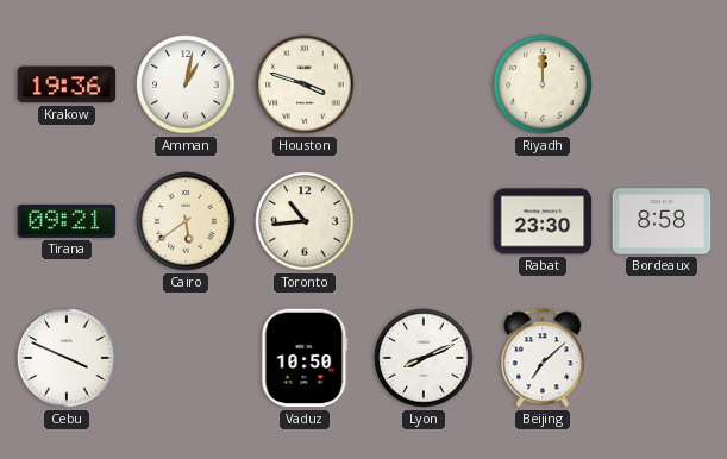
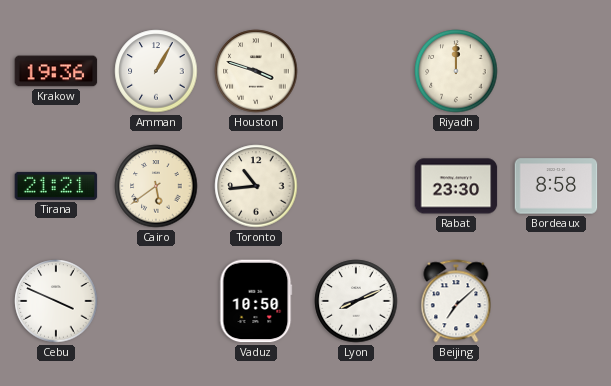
Amman: 1:02 -> 1:05
Tirana: 09:21 -> 21:21
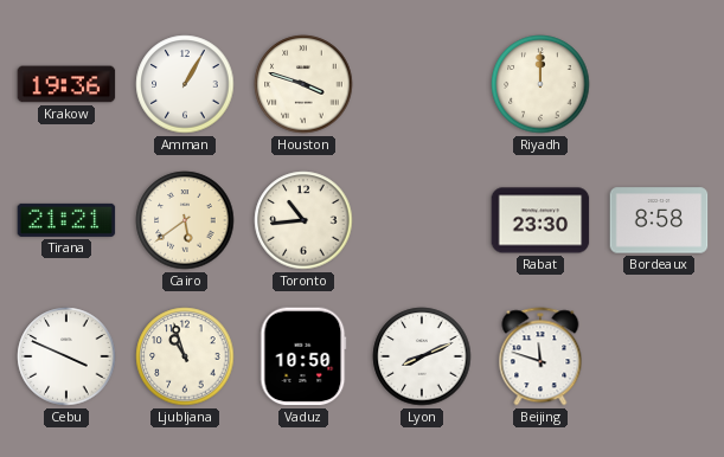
Ljubljana: none -> 10:57
Beijing: 7:08 -> 11:48
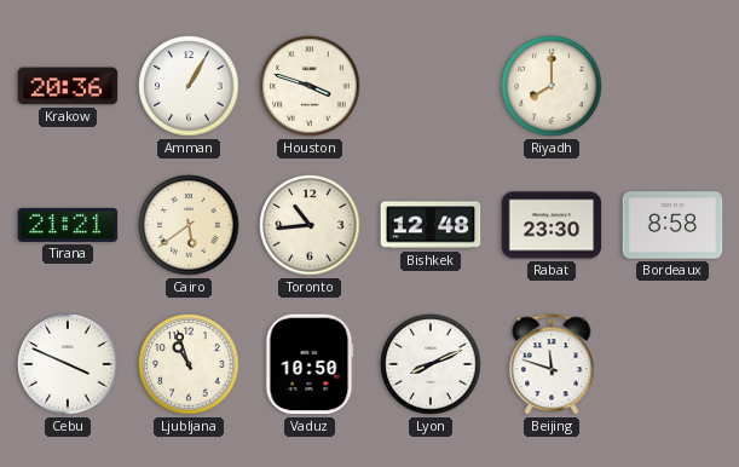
Krakow: 19:36 -> 20:36
Riyadh: 12:00 -> 8:00
Bishkek: none -> 12:48
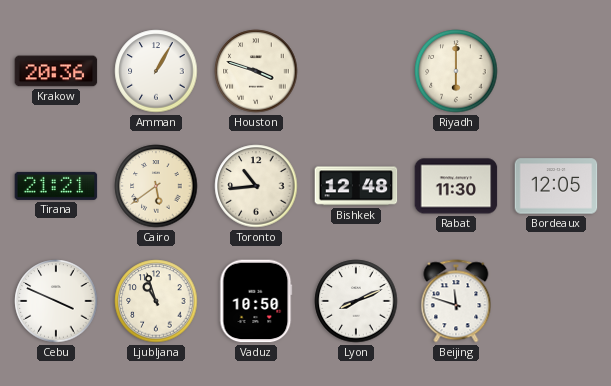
Riyadh: 8:00 -> 6:00
Rabat: 23:30 -> 11:30
Bordeaux: 8:58 -> 12:05
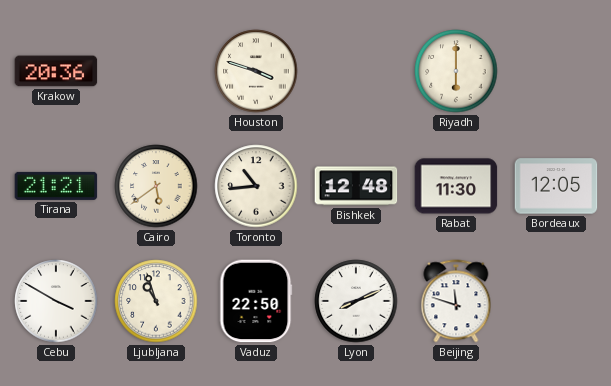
Amman: 1:05 -> none
Cebu: 3:49 -> 3:50
Vaduz: 10:50 -> 22:50
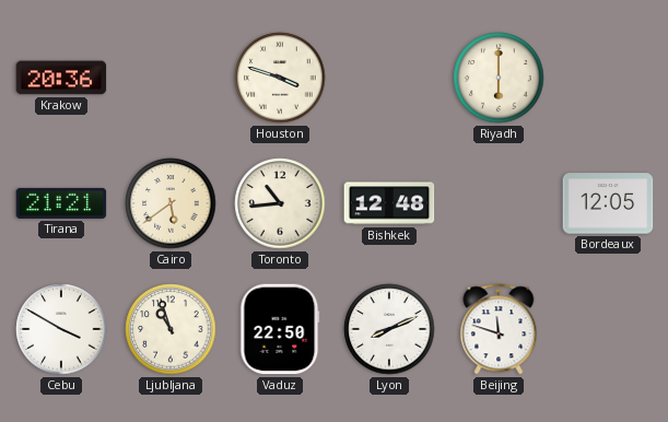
Rabat: 11:30 -> none
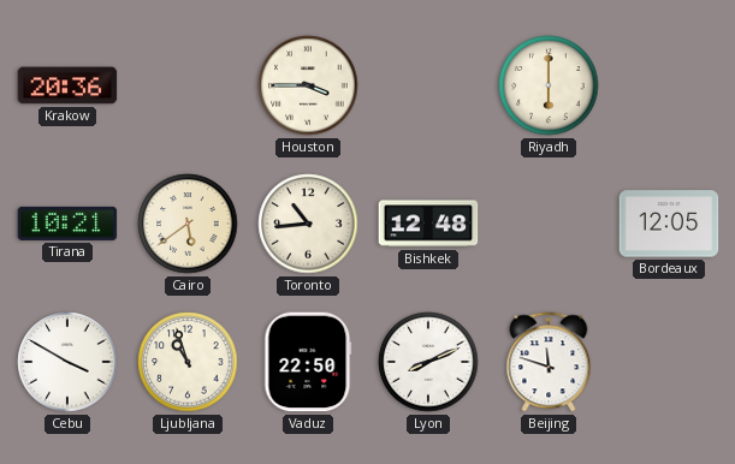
Houston: 3:48 -> 3:45
Tirana: 21:21 -> 10:21
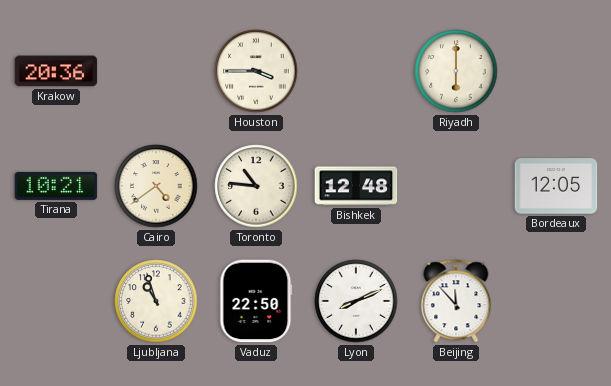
Cairo: 5:39 -> 4:39
Toronto: 10:44 -> 10:46
Cebu: 3:50 -> none
Beijing: 11:48 -> 11:53
